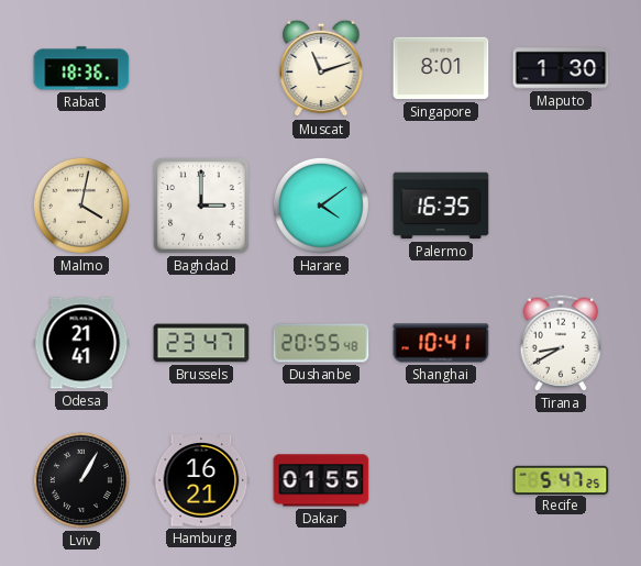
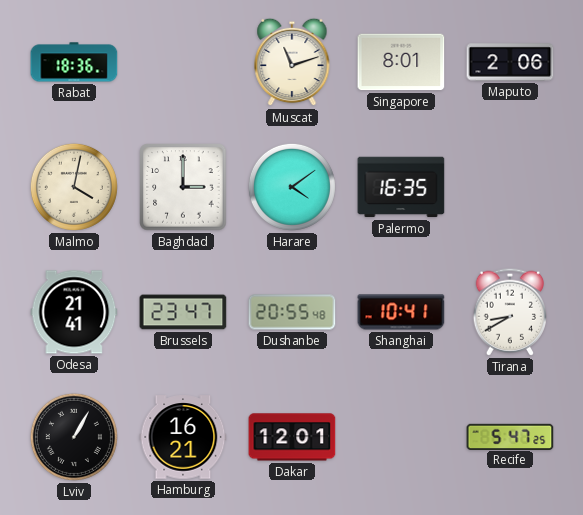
Maputo: 1:30 -> 2:06
Dakar: 01:55 -> 12:01
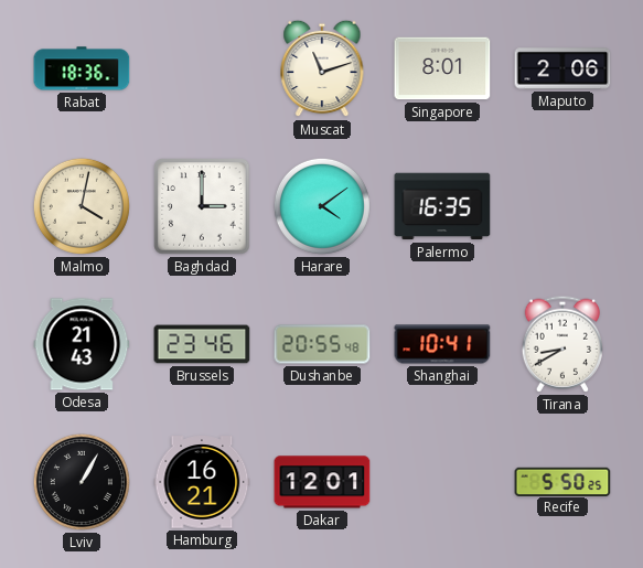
Odesa: 21:41 -> 21:43
Brussels: 23:47 -> 23:46
Recife: 5:47 -> 5:50
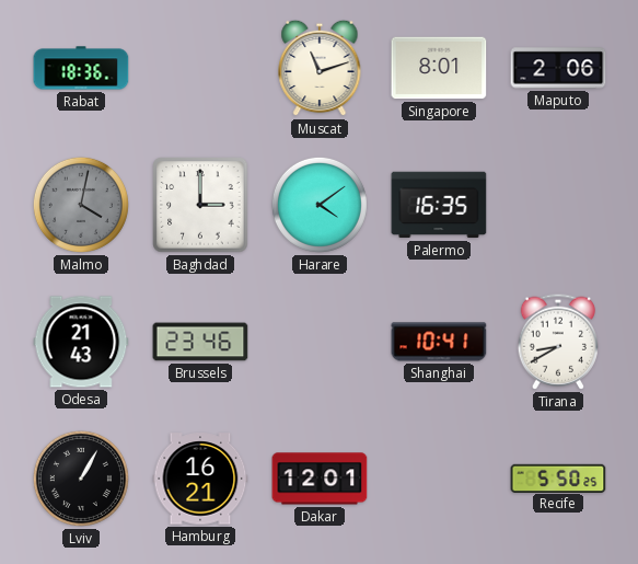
Malmo dial: cream -> grey
Dushanbe: 20:55 -> none
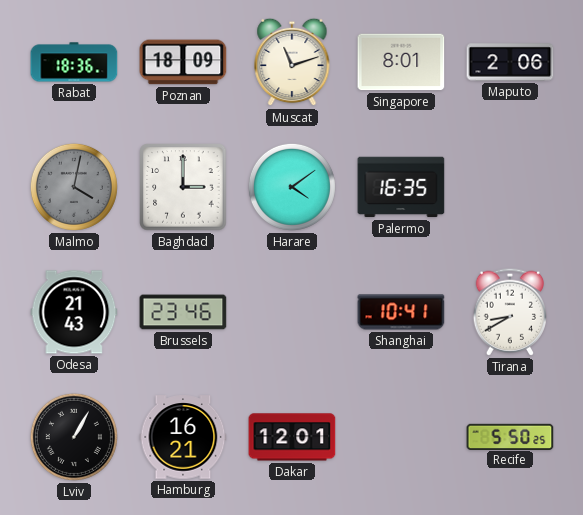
Poznan: none -> 18:09
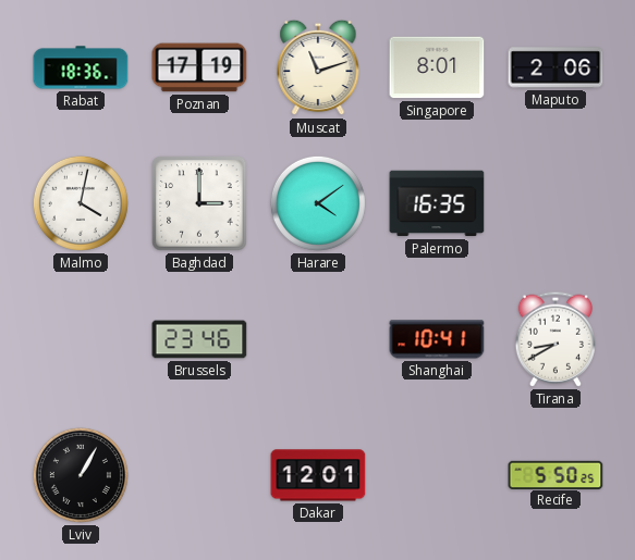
Poznan: 18:09 -> 17:19
Malmo dial: grey -> white
Odesa: 21:43 -> none
Hamburg: 16:21 -> none
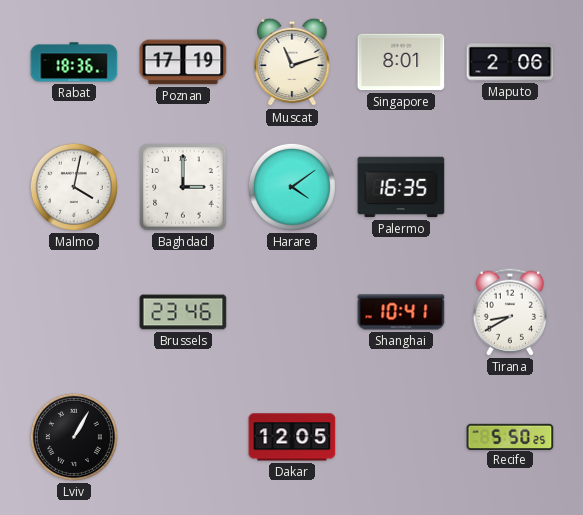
Dakar: 12:01 -> 12:05
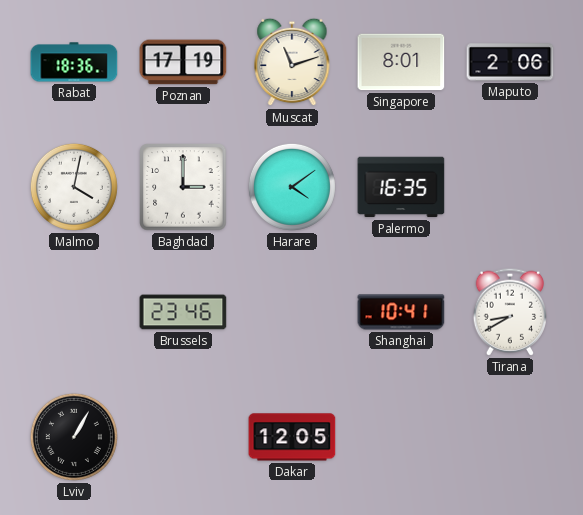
Recife: 5:50 -> none
